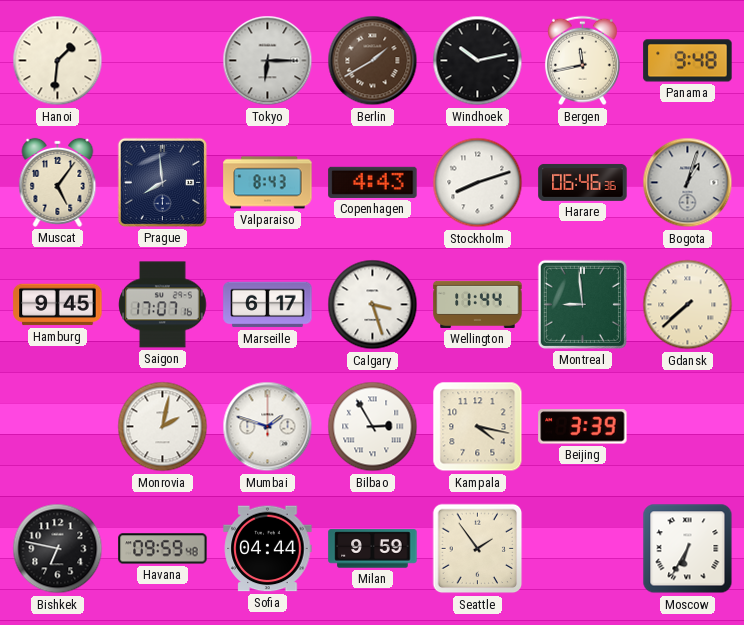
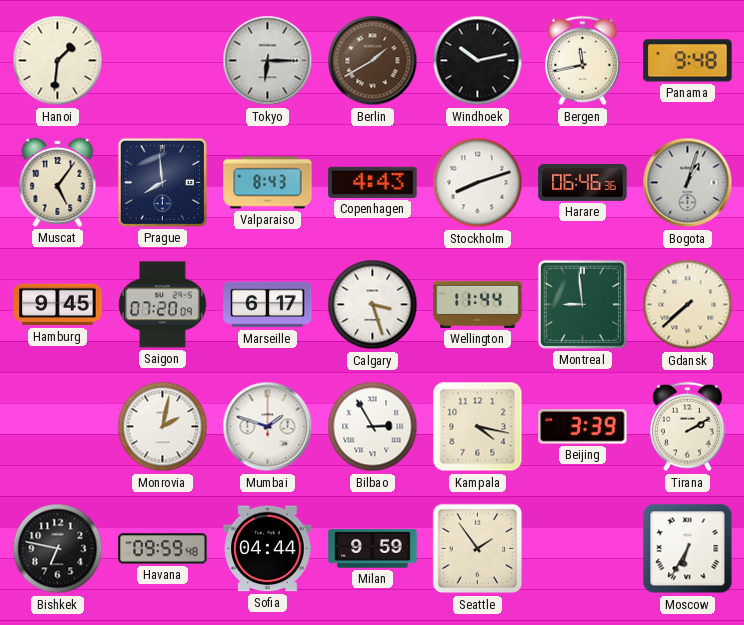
Saigon: 17:07 -> 07:20
Tirana: none -> 2:10
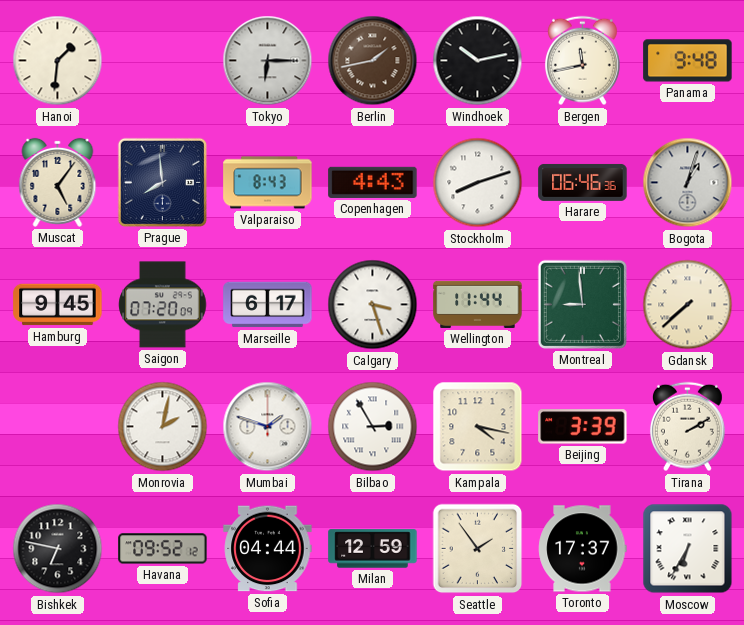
Berlin: 1:40 -> 1:43
Havana: 09:59 -> 09:52
Milan: 9:59 -> 12:59
Toronto: none -> 17:37
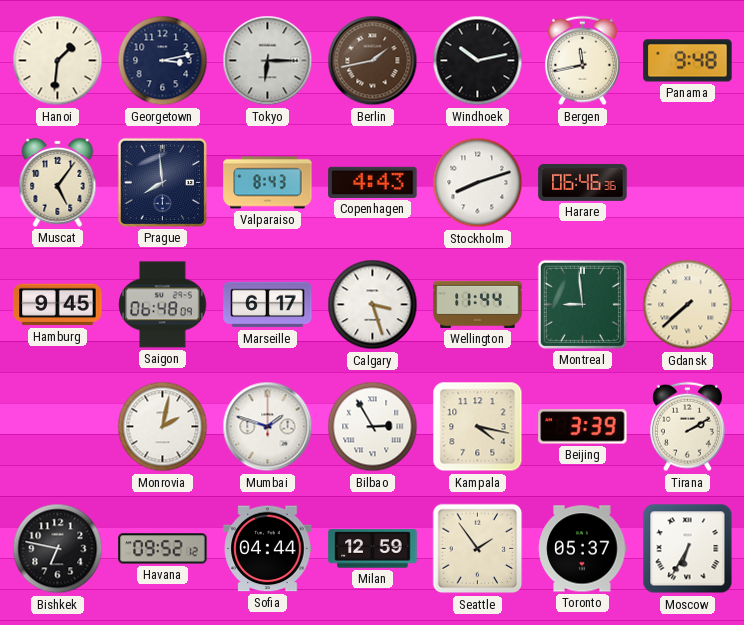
Georgetown: none -> 3:13
Bogota: 1:03 -> none
Saigon: 07:20 -> 06:48
Toronto: 17:37 -> 05:37
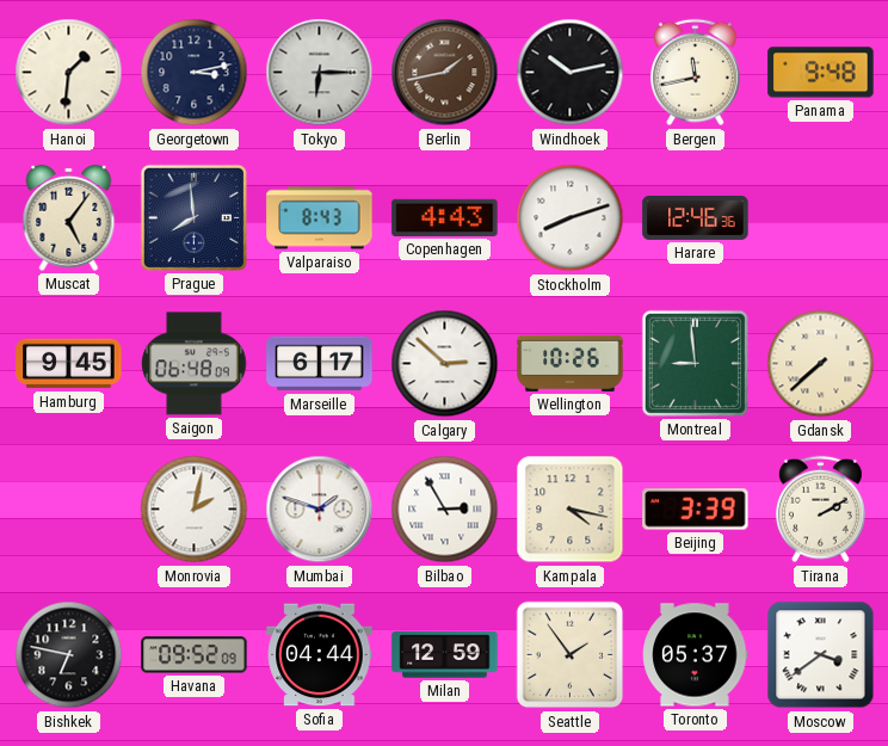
Harare: 06:46 -> 12:46
Calgary: 3:27 -> 2:52
Wellington: 11:44 -> 10:26
Havana: 09:52:12 -> 09:52:09
Moscow: 6:35 -> 3:39
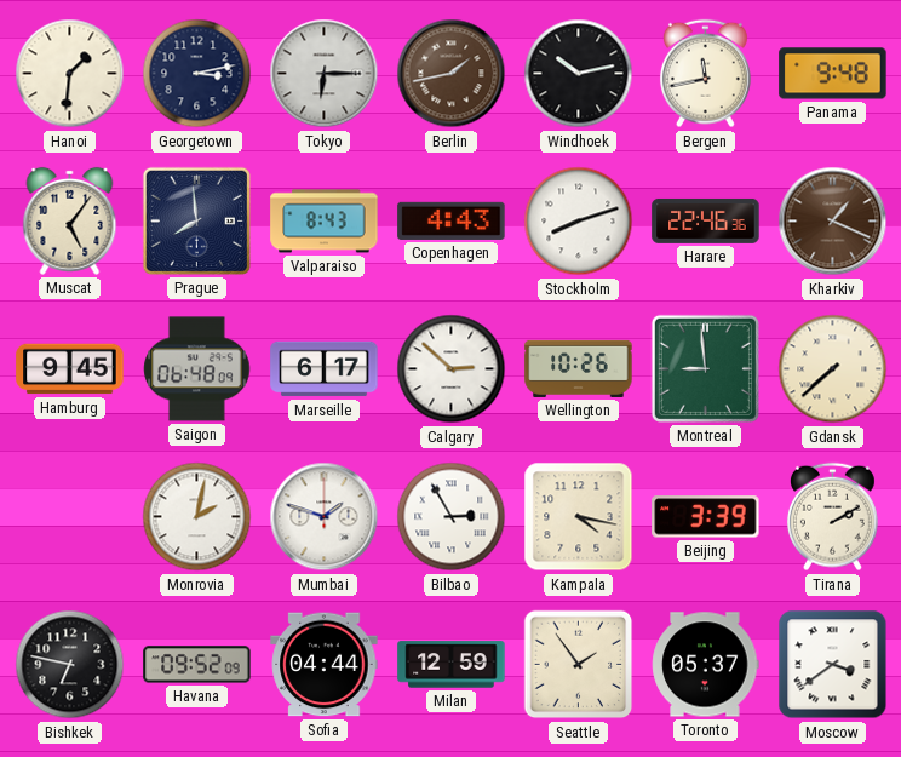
Harare: 12:46 -> 22:46
Kharkiv: none -> 1:19
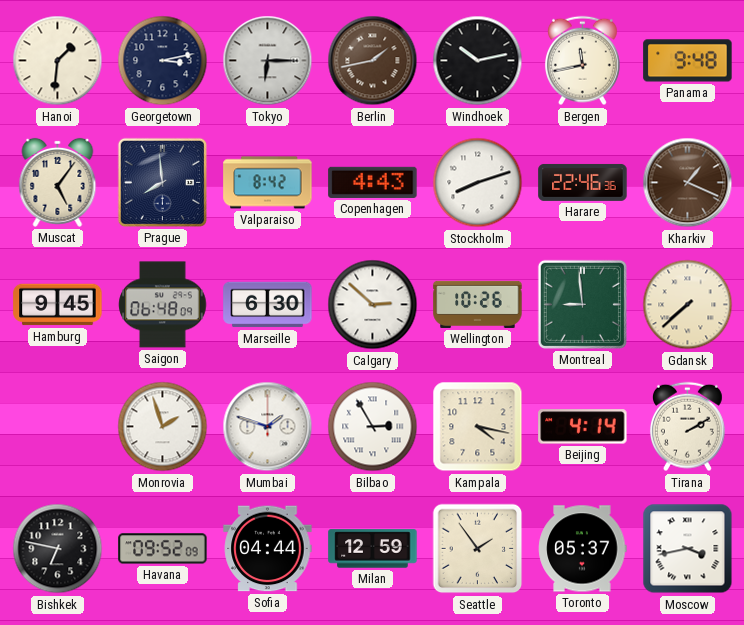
Valparaiso: 8:43 -> 8:42
Marseille: 6:17 -> 6:30
Monrovia: 2:02 -> 1:57
Beijing: 3:39 -> 4:14
Moscow: 3:39 -> 3:43
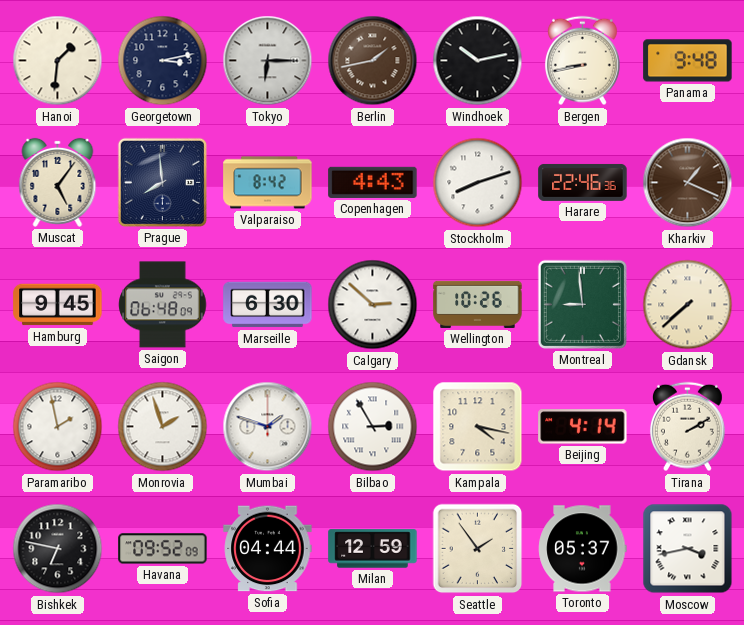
Bergen: 11:43 -> 8:43
Paramaribo: none -> 1:58
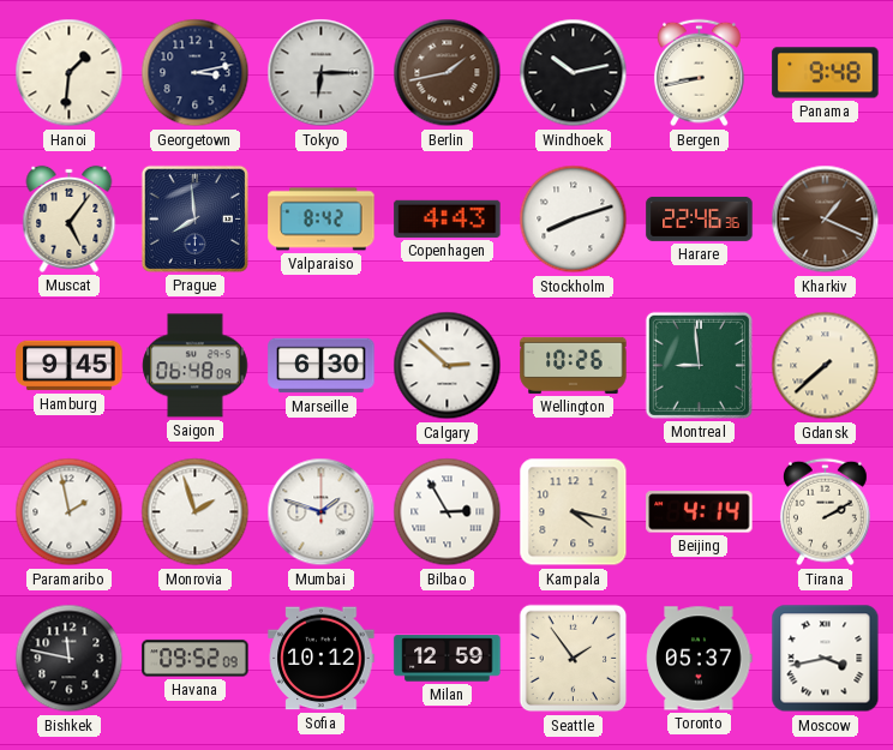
Bishkek: 6:47 -> 11:47
Sofia: 04:44 -> 10:12
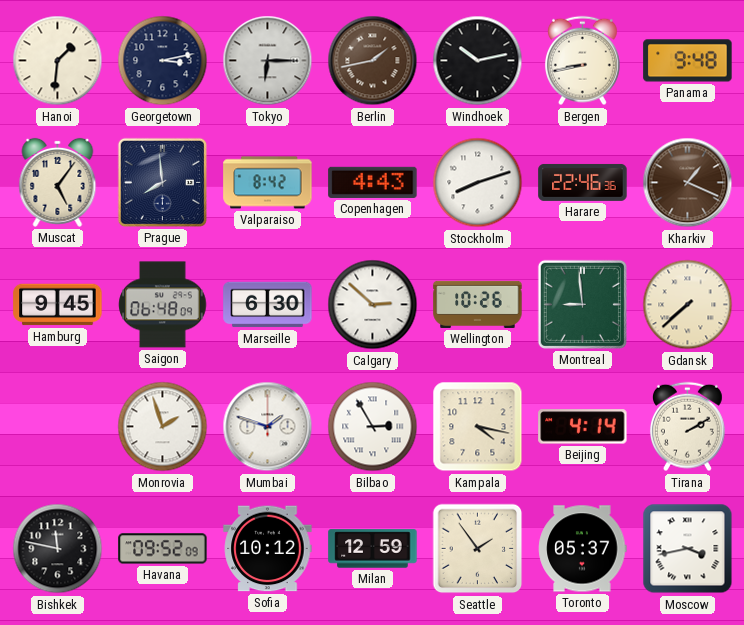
Paramaribo: 1:58 -> none
